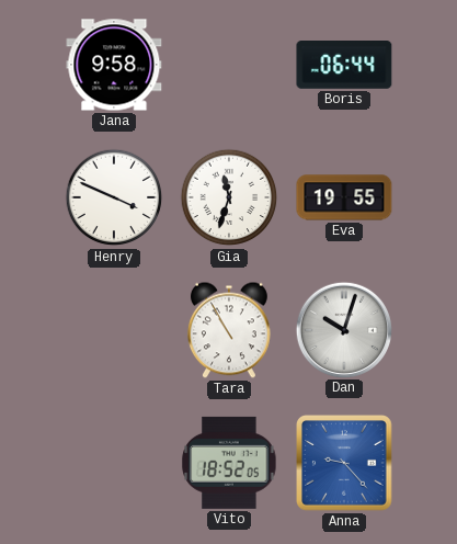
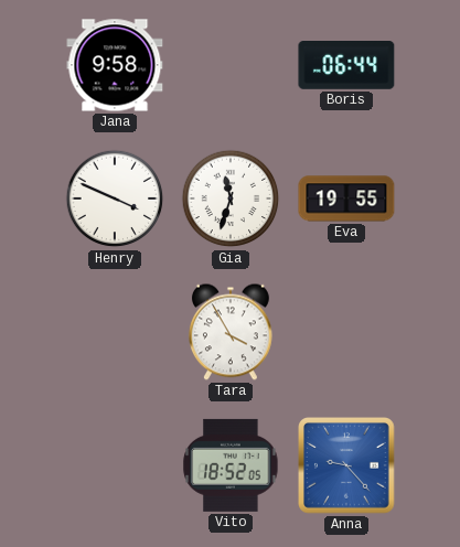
Tara: 10:55 -> 3:55
Dan: 10:03 -> none
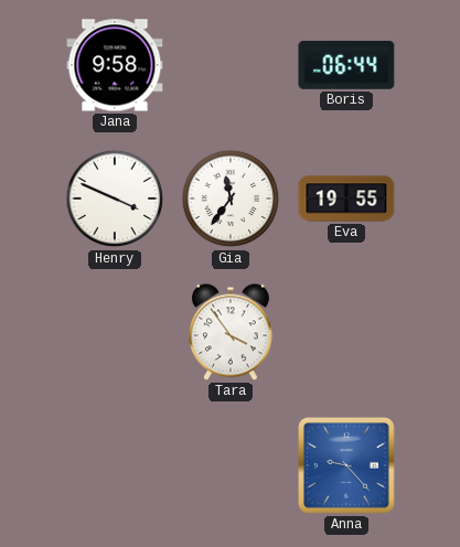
Gia: 11:33 -> 11:36
Tara: 3:55 -> 3:54
Vito: 18:52 -> none
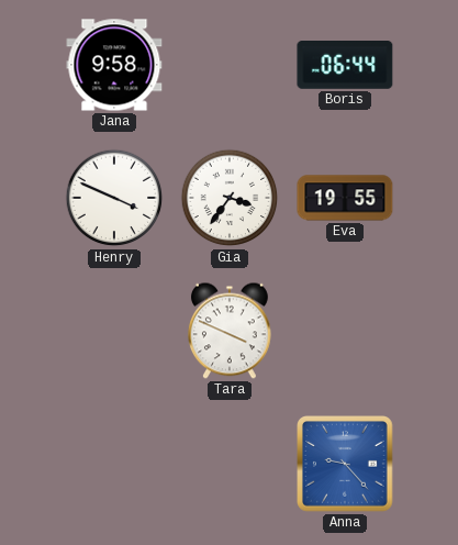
Gia: 11:36 -> 3:36
Tara: 3:54 -> 3:49
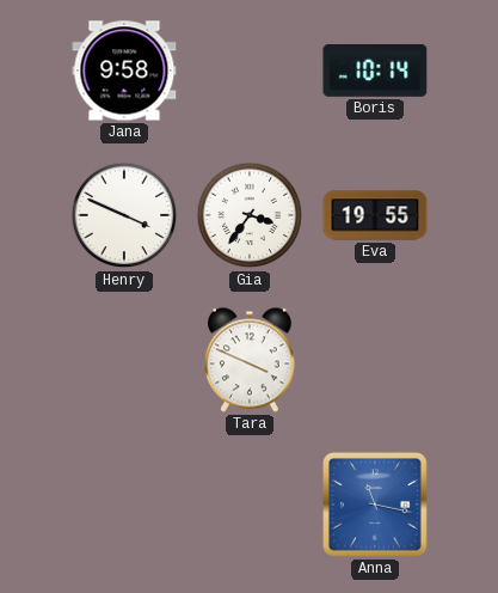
Boris: 06:44 -> 10:14
Anna: 9:23 -> 11:17
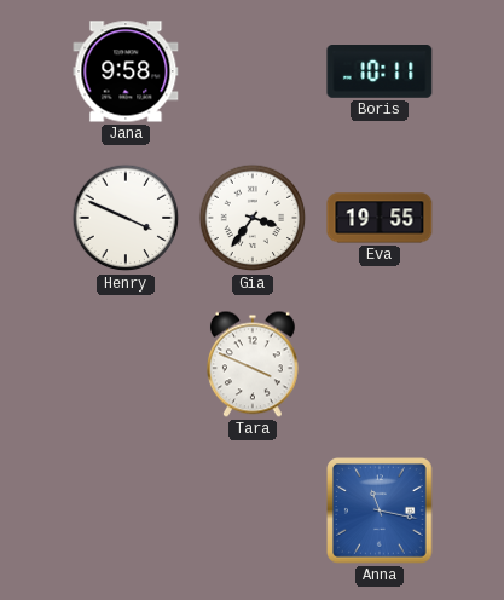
Boris: 10:14 -> 10:11
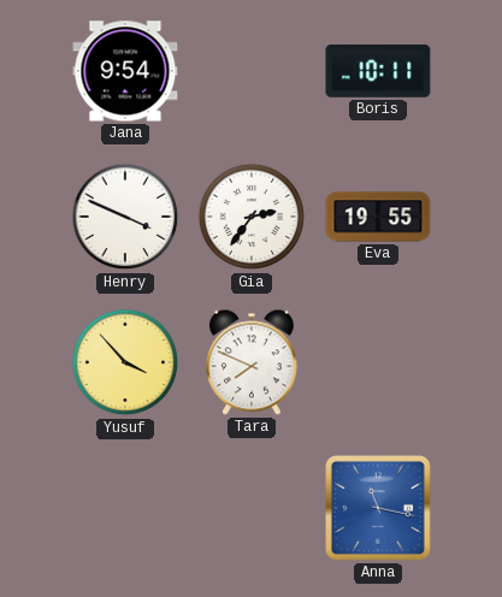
Jana: 9:58 -> 9:54
Gia: 3:36 -> 2:36
Yusuf: none -> 3:53
Tara: 3:49 -> 7:49
